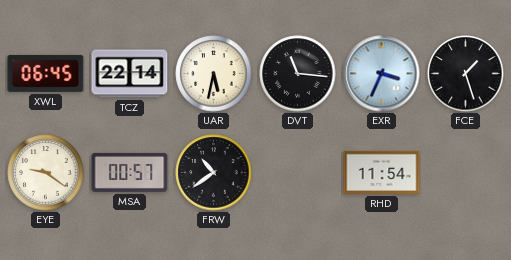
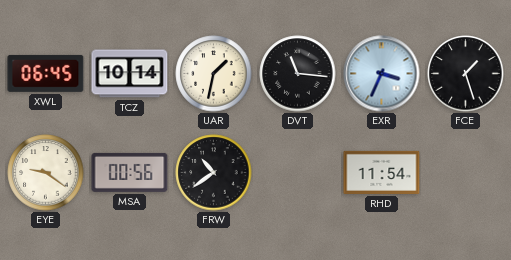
TCZ: 22:14 -> 10:14
UAR: 5:32 -> 1:32
MSA: 00:57 -> 00:56
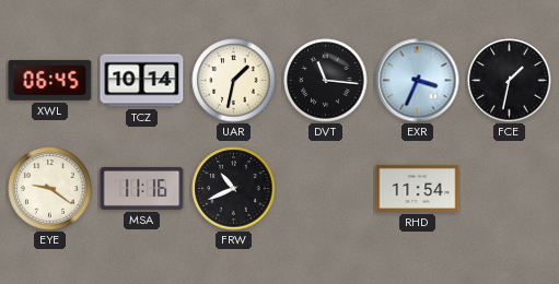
FCE: 1:27 -> 1:32
MSA: 00:56 -> 11:16
FRW: 10:39 -> 10:41
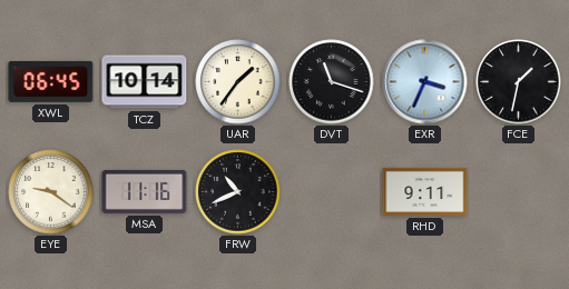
UAR: 1:32 -> 1:36
DVT: 11:16 -> 11:18
RHD: 11:54 -> 9:11
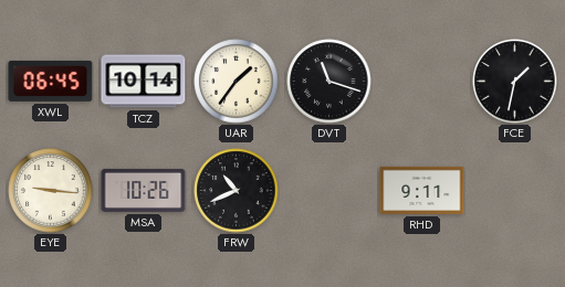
EXR: 3:34 -> none
EYE: 9:21 -> 9:16
MSA: 11:16 -> 10:26
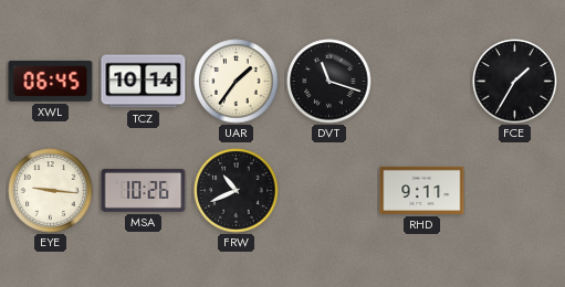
FCE: 1:32 -> 1:35
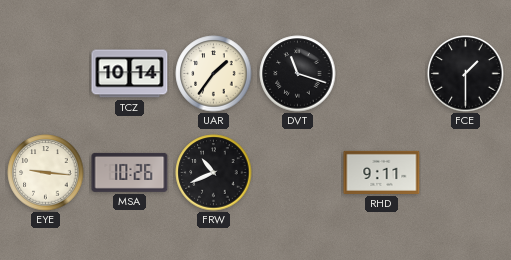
XWL: 06:45 -> none
FCE: 1:35 -> 1:30
